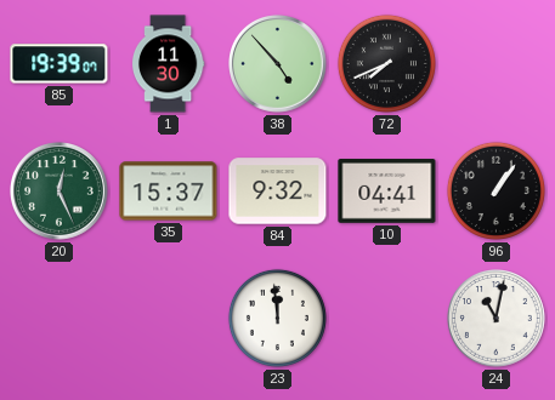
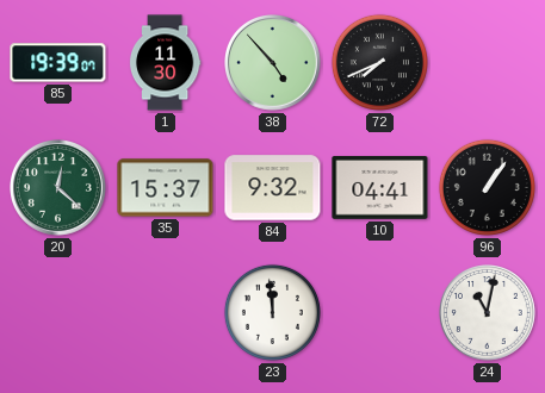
20: 12:26 -> 12:22
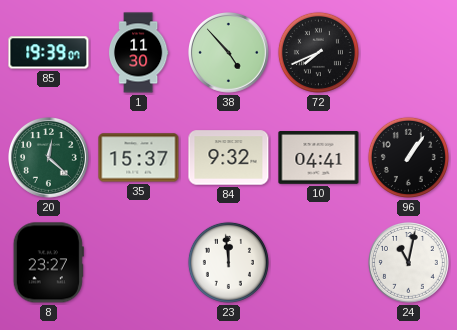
8: none -> 23:27
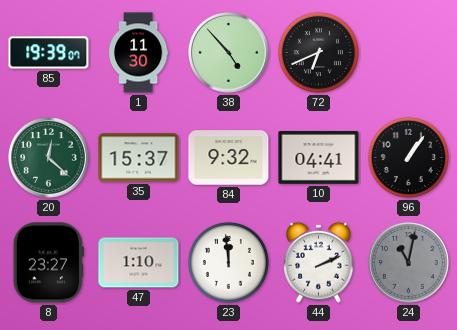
72: 7:41 -> 6:41
47: none -> 1:10
44: none -> 2:11
24 dial: white -> grey
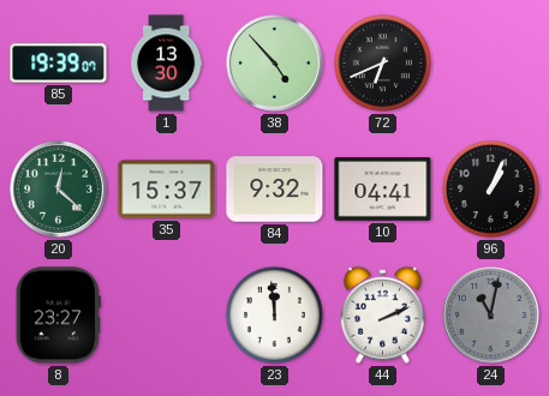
1: 11:30 -> 13:30
96: 1:06 -> 1:04
47: 1:10 -> none
